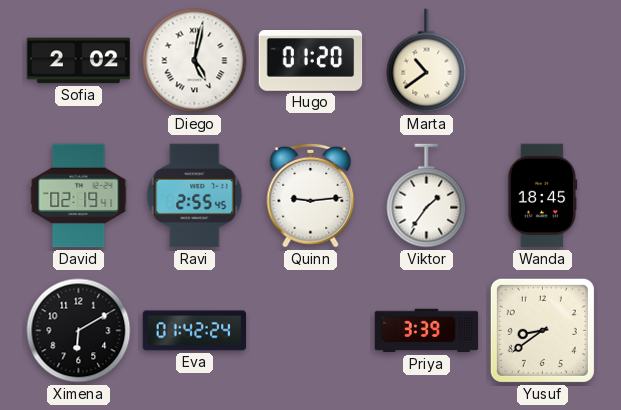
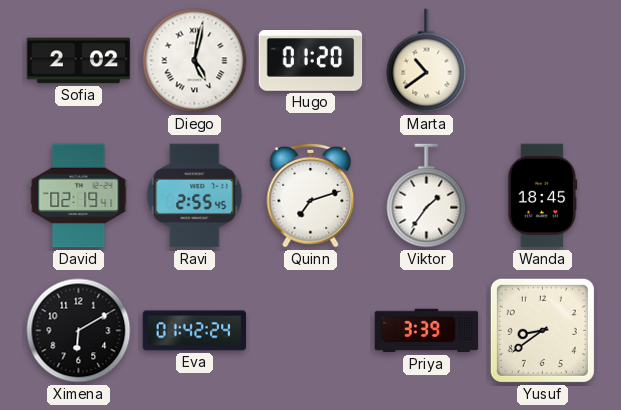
Quinn: 9:14 -> 7:12
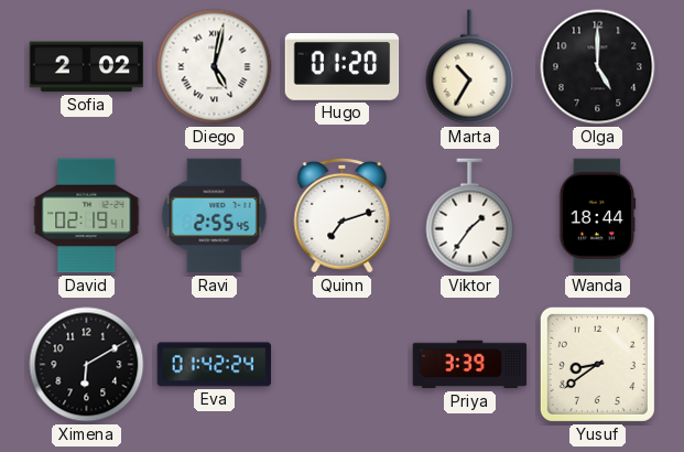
Marta: 10:39 -> 10:35
Olga: none -> 5:00
Wanda: 18:45 -> 18:44
